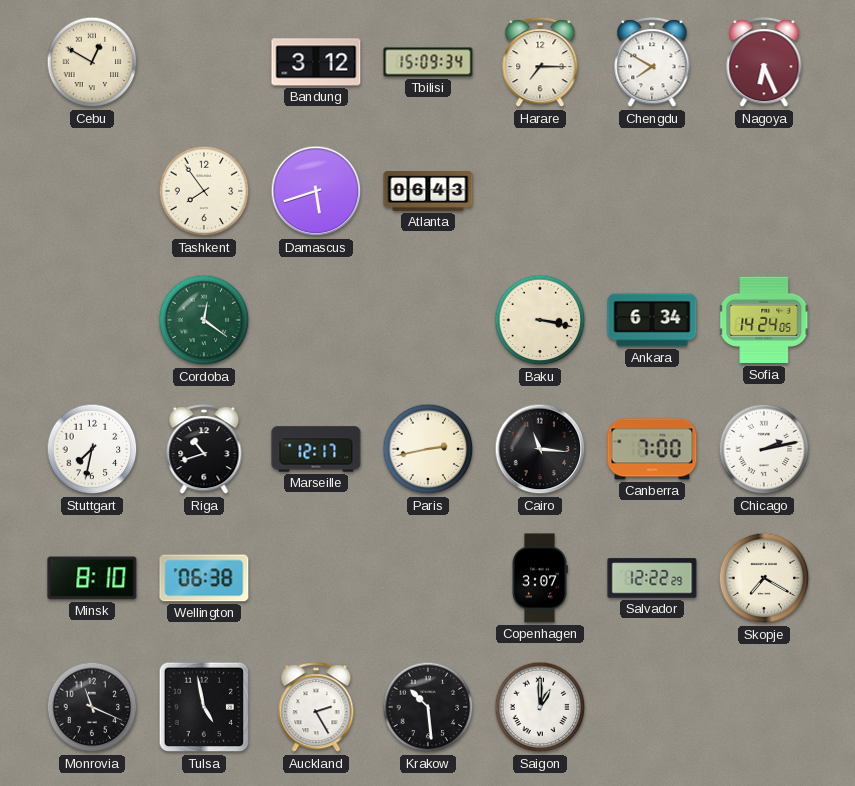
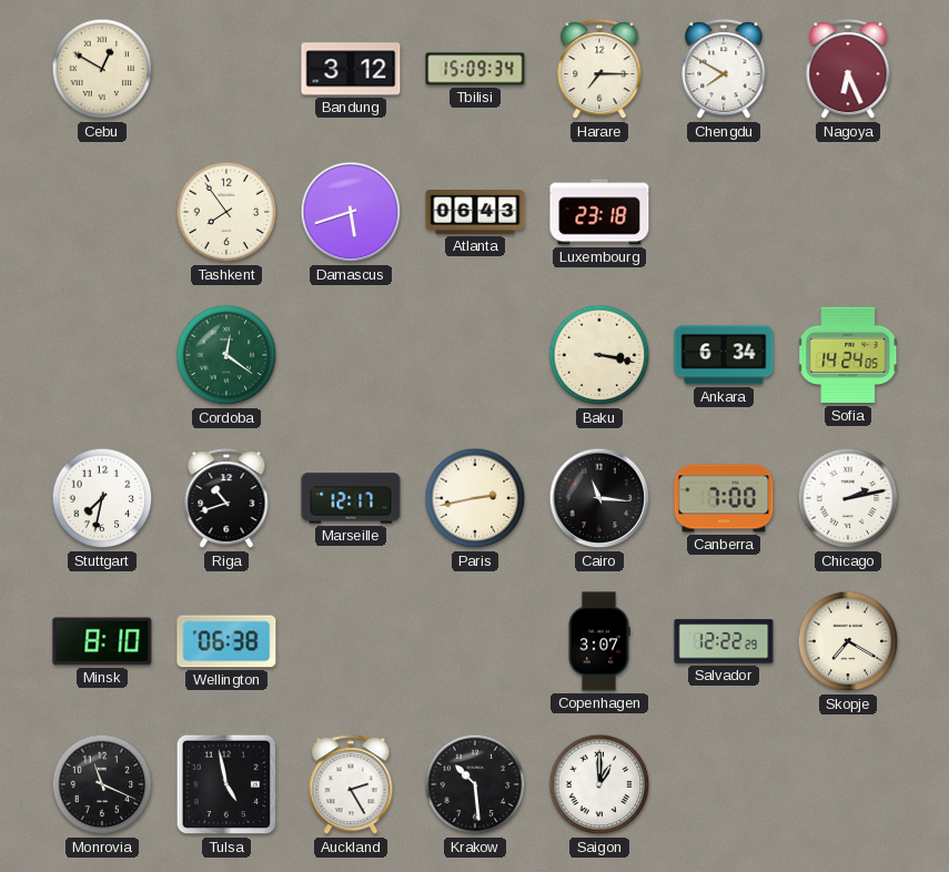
Luxembourg: none -> 23:18
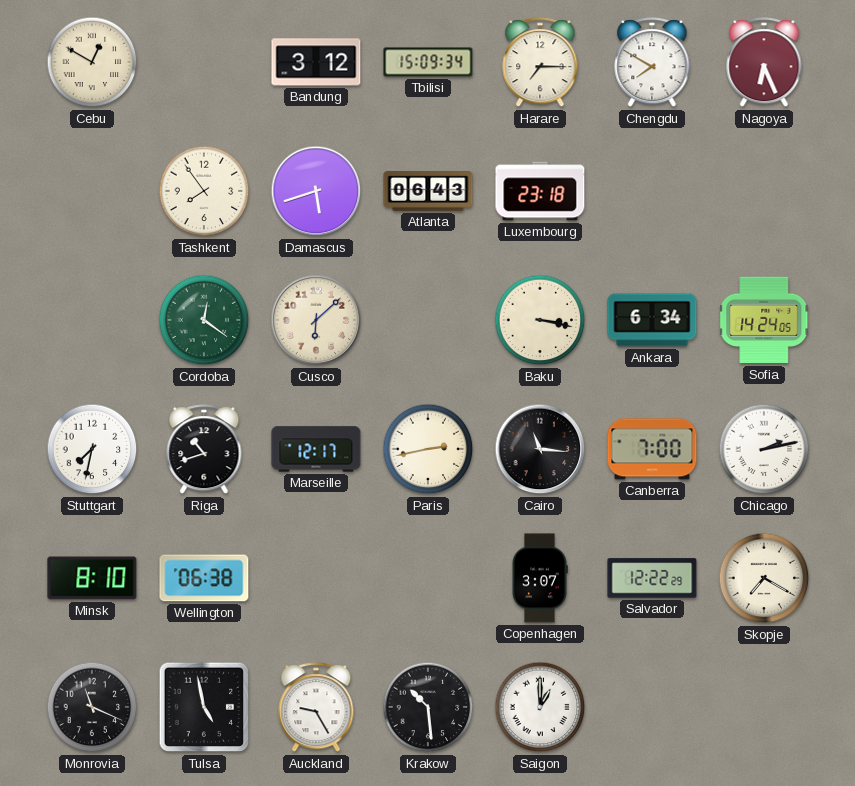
Cusco: none -> 6:08
Auckland: 2:25 -> 9:25
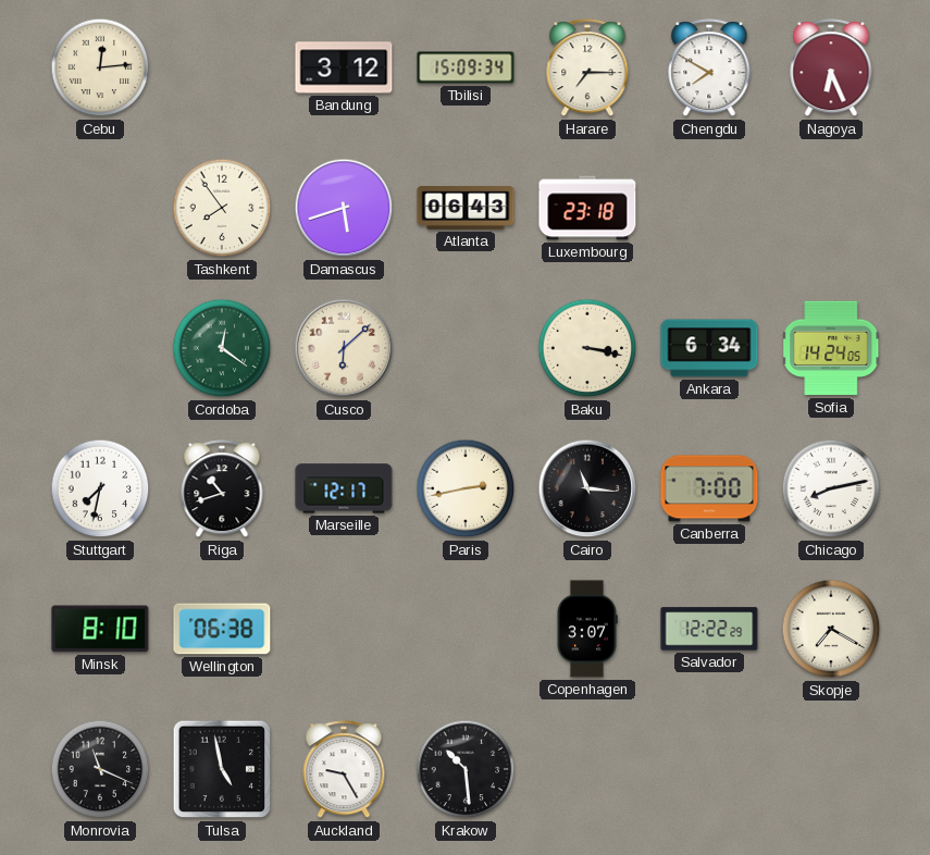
Cebu: 12:50 -> 12:14
Chicago: 2:13 -> 8:13
Saigon: 1:00 -> none
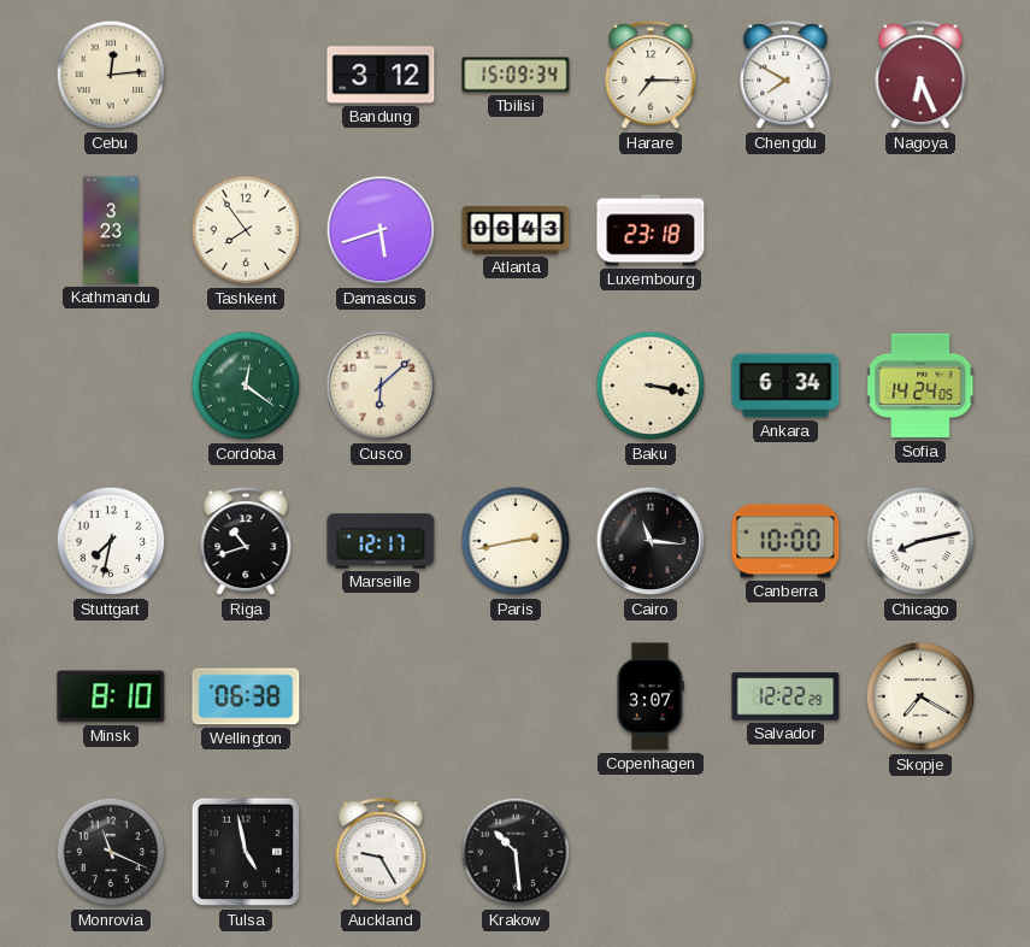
Kathmandu: none -> 3:23
Canberra: 7:00 -> 10:00
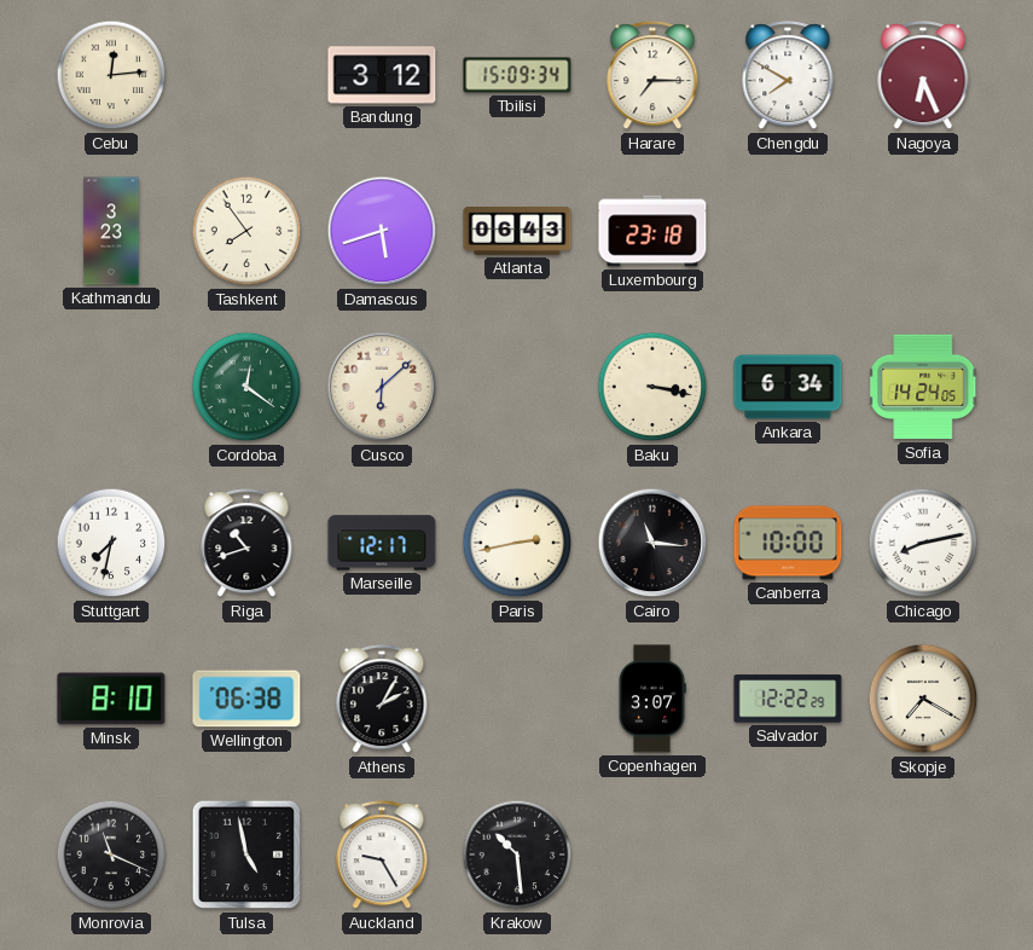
Athens: none -> 2:05
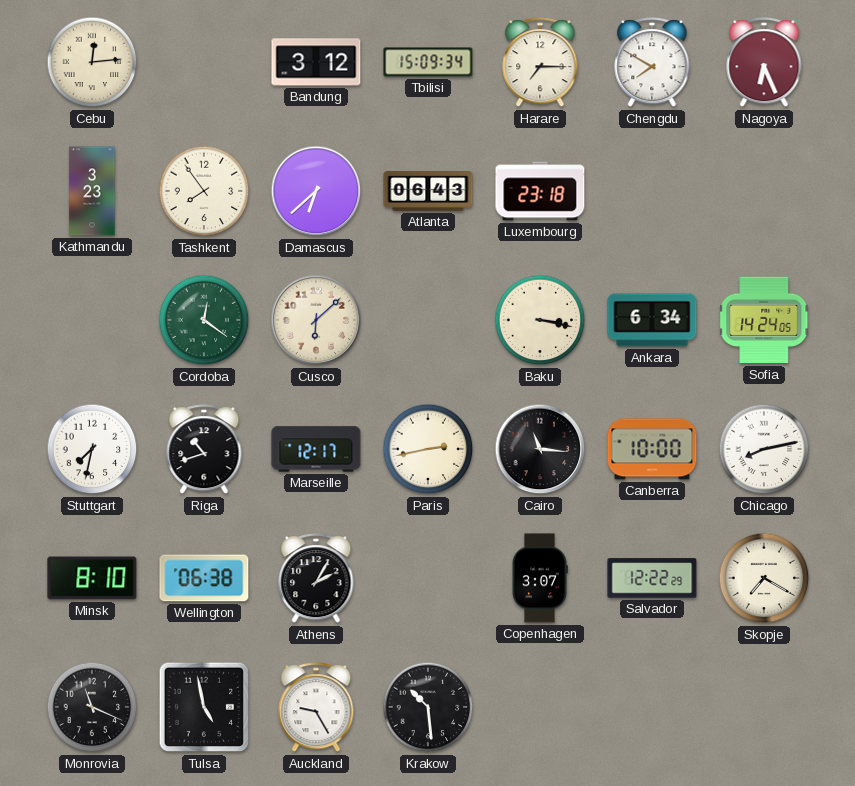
Damascus: 5:42 -> 6:38
